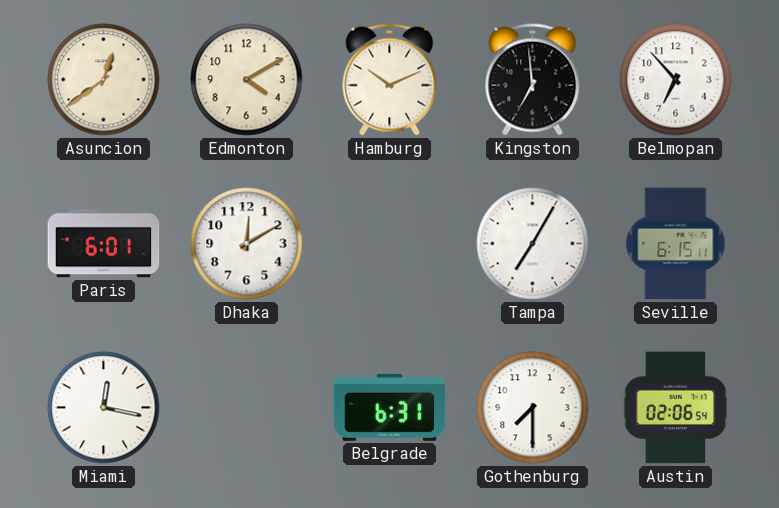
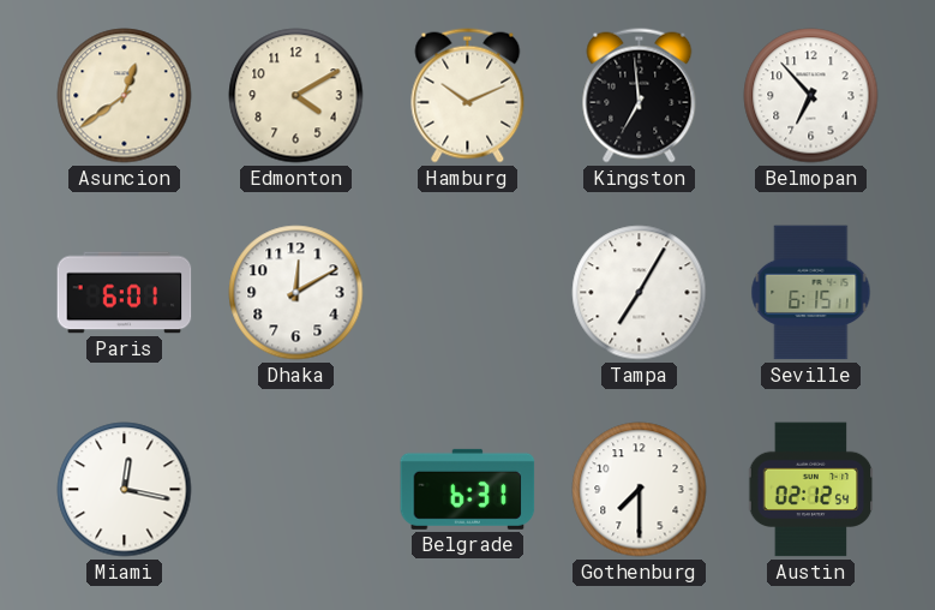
Austin: 02:06 -> 02:12
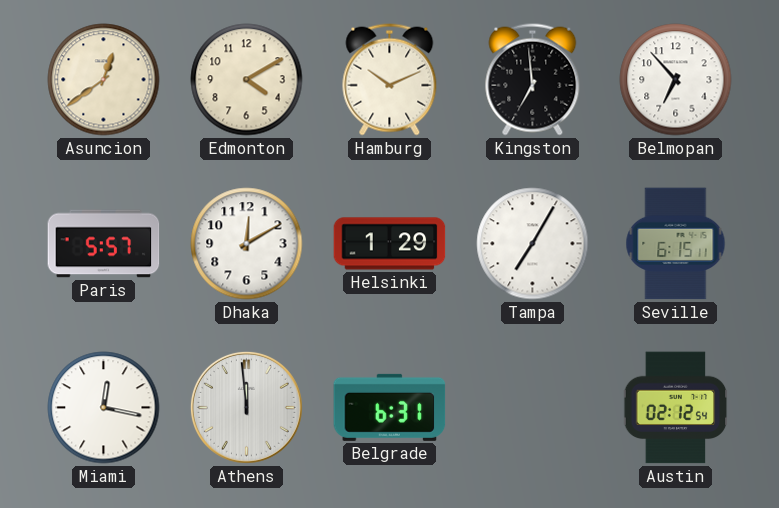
Paris: 6:01 -> 5:57
Helsinki: none -> 1:29
Athens: none -> 11:59
Gothenburg: 7:30 -> none
